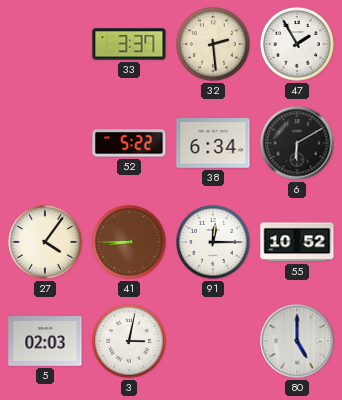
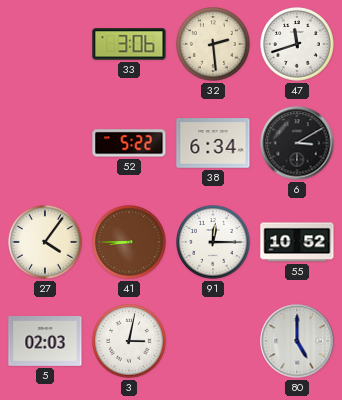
33: 3:37 -> 3:06
47: 1:55 -> 11:42
6: 6:10 -> 3:10
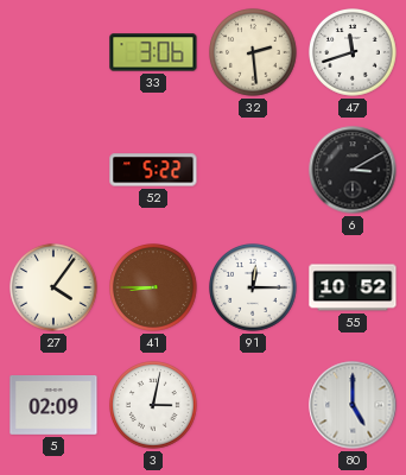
38: 6:34 -> none
5: 02:03 -> 02:09
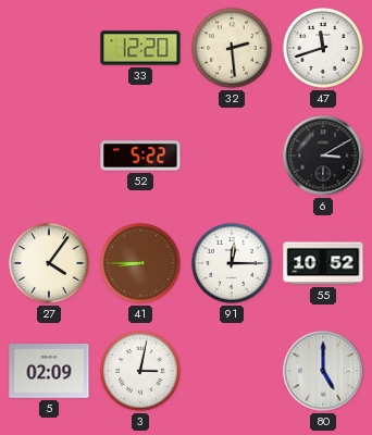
33: 3:06 -> 12:20
